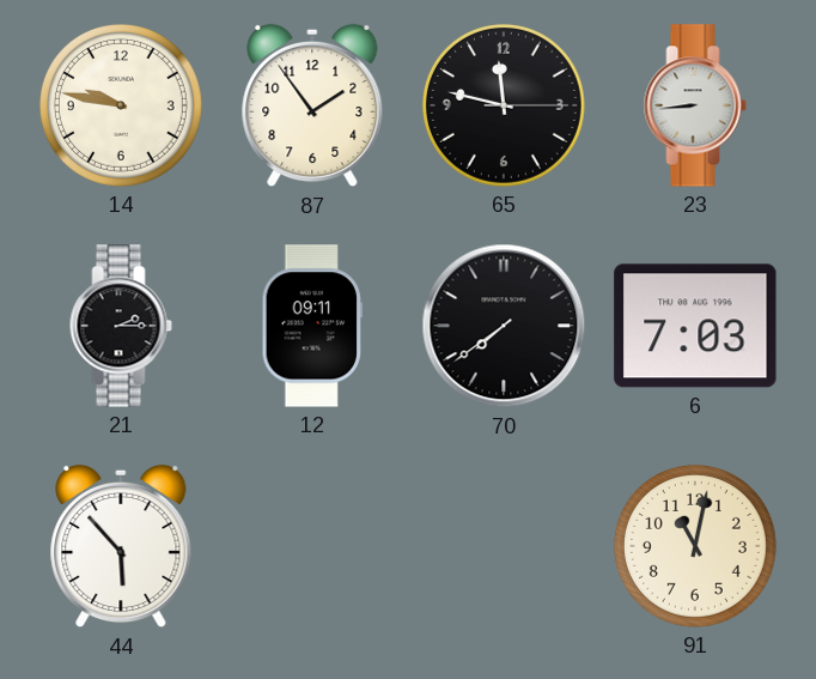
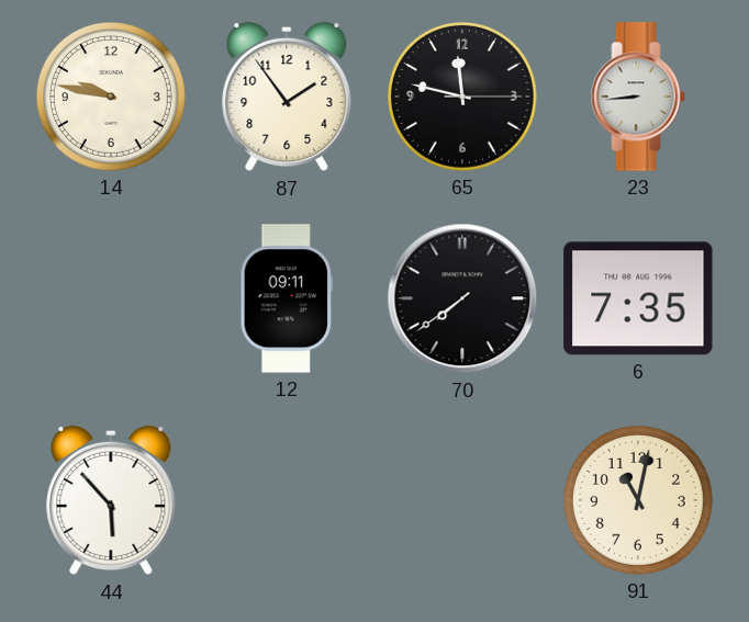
21: 2:15 -> none
6: 7:03 -> 7:35
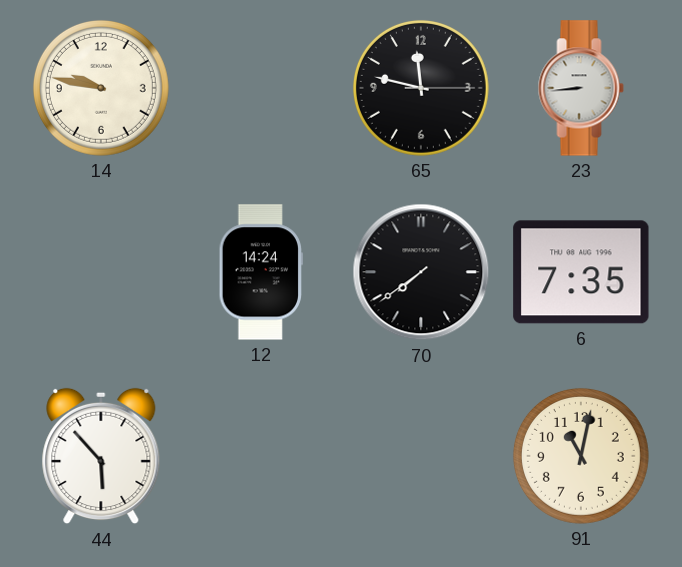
87: 1:54 -> none
12: 09:11 -> 14:24
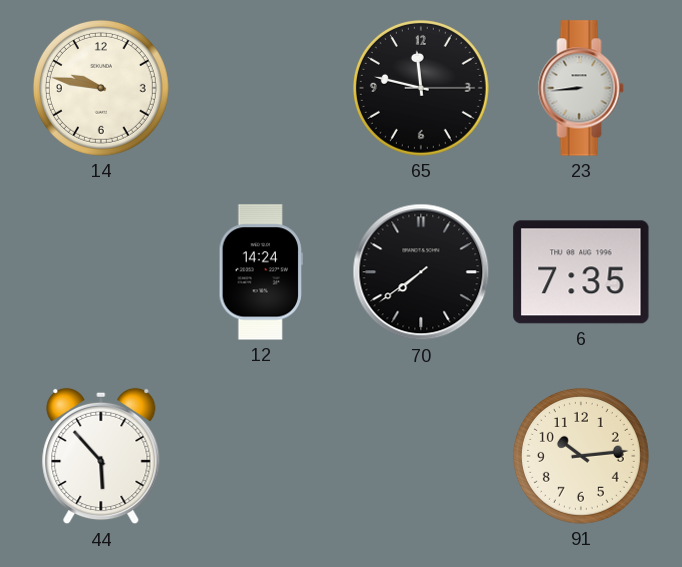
91: 11:02 -> 10:14
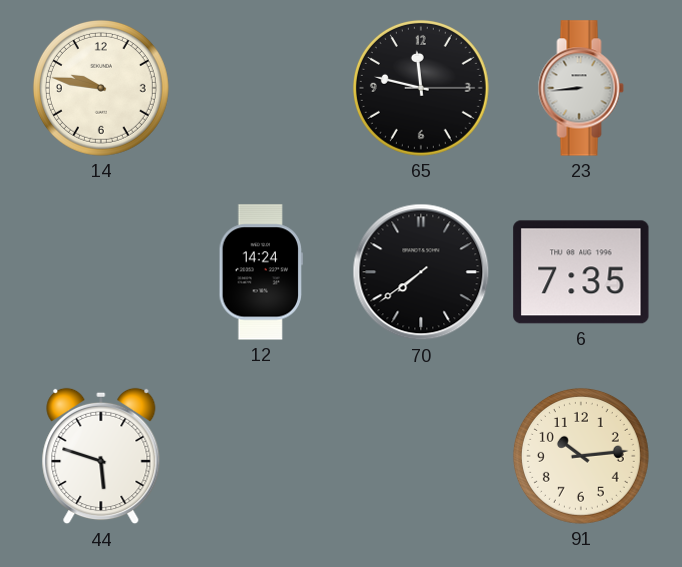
44: 5:53 -> 5:48
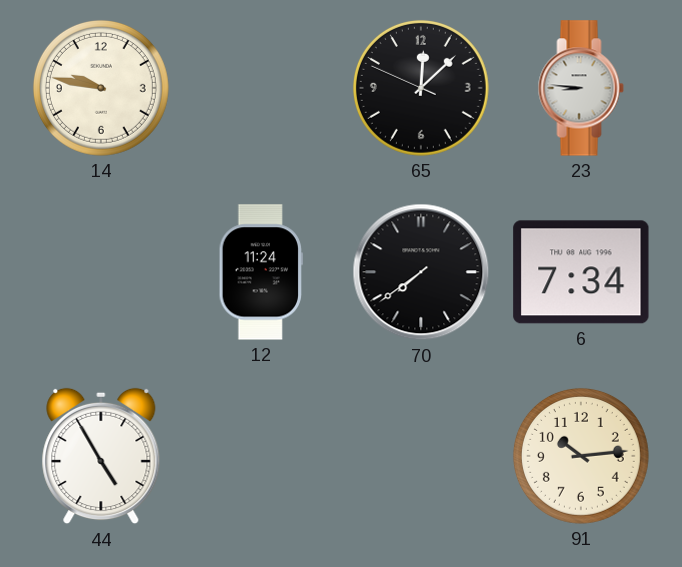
65: 11:47 -> 12:07
23: 8:44 -> 8:46
12: 14:24 -> 11:24
6: 7:35 -> 7:34
44: 5:48 -> 4:55
